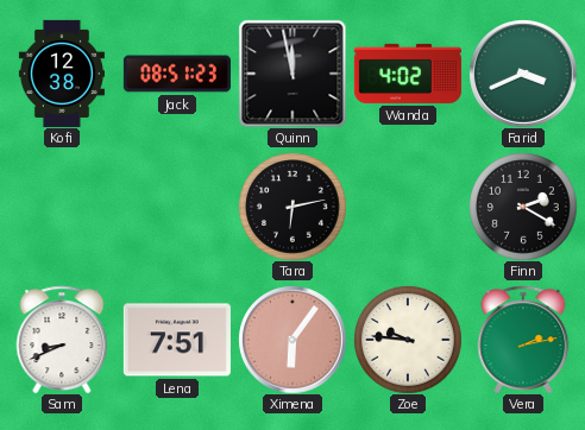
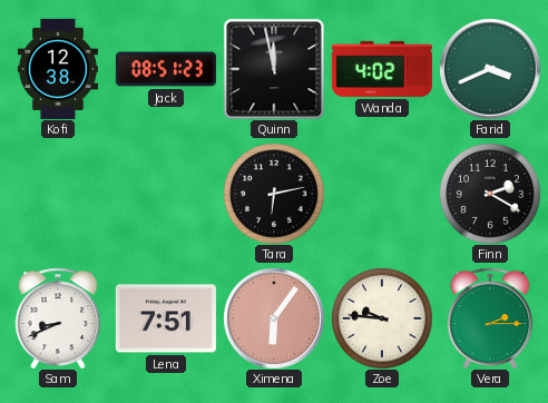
Vera: 2:13 -> 2:15
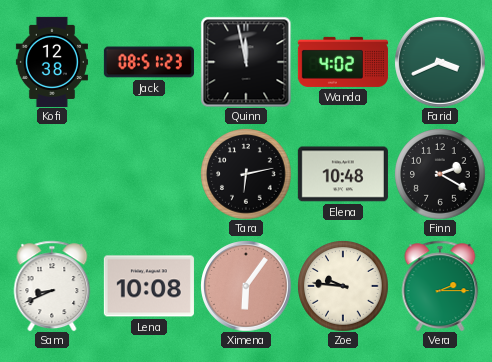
Elena: none -> 10:48
Lena: 7:51 -> 10:08
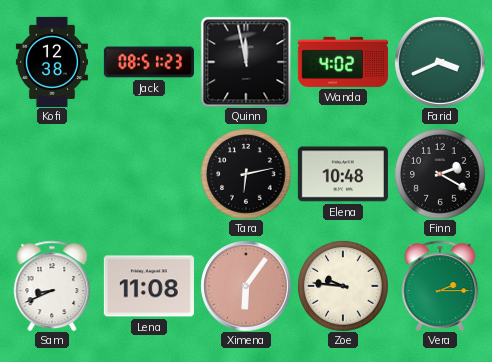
Lena: 10:08 -> 11:08
